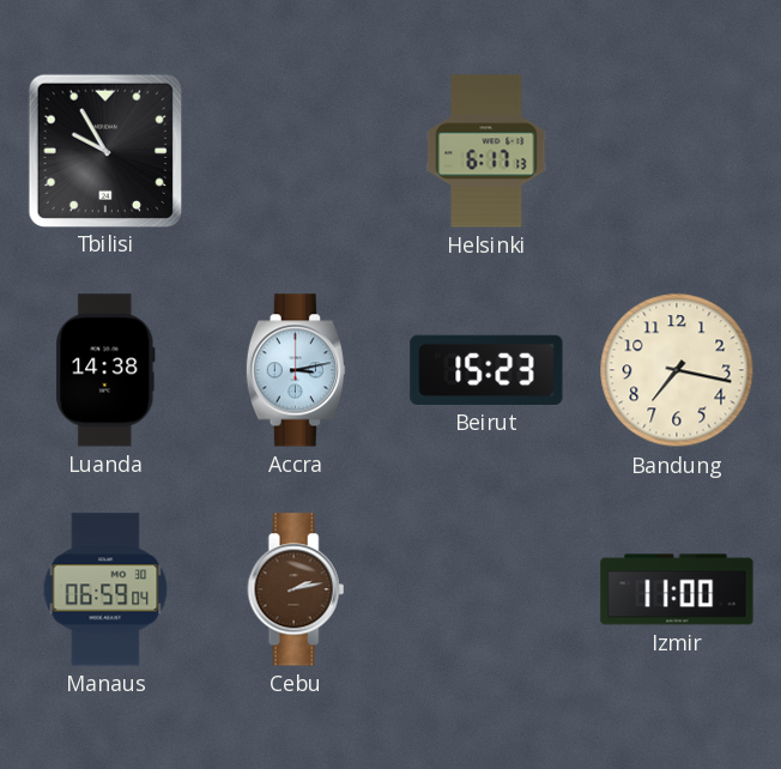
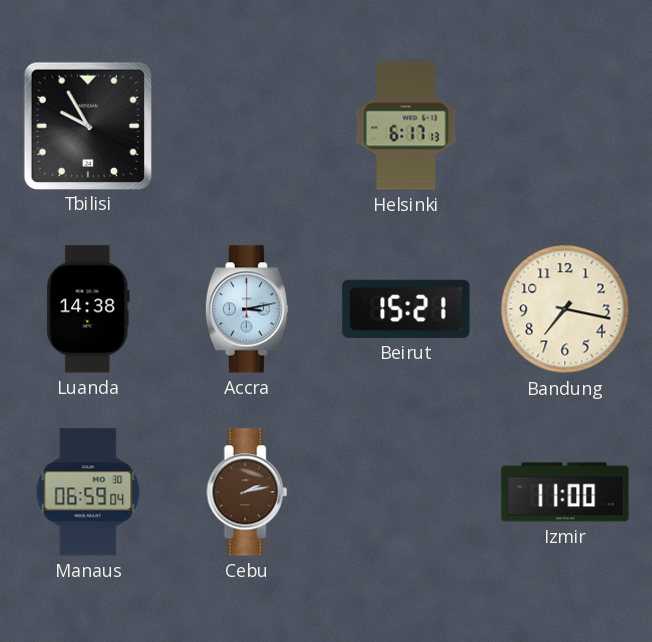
Beirut: 15:23 -> 15:21
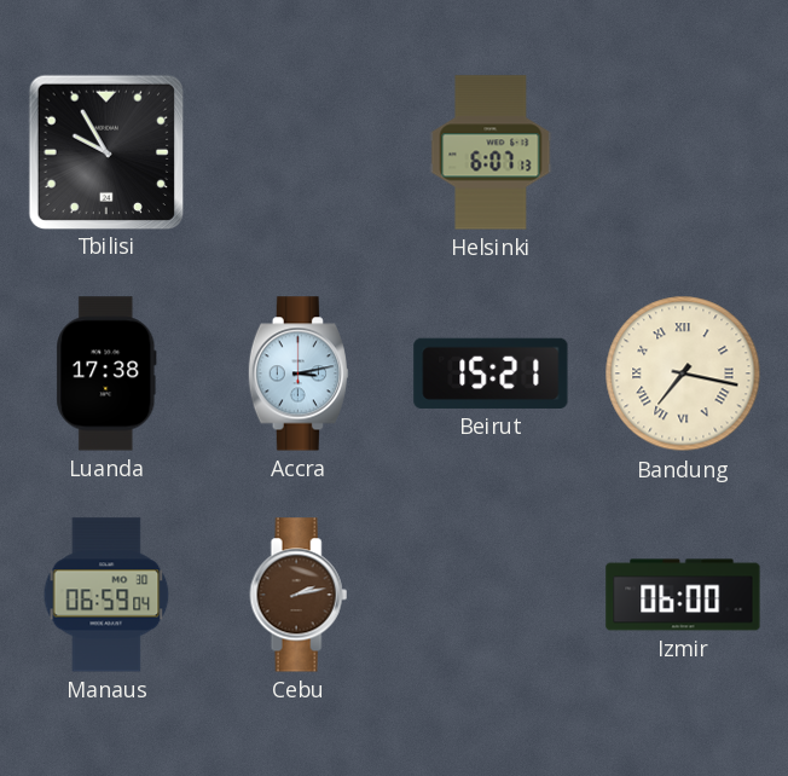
Helsinki: 6:17 -> 6:07
Luanda: 14:38 -> 17:38
Bandung numerals: Arabic -> Roman
Izmir: 11:00 -> 06:00
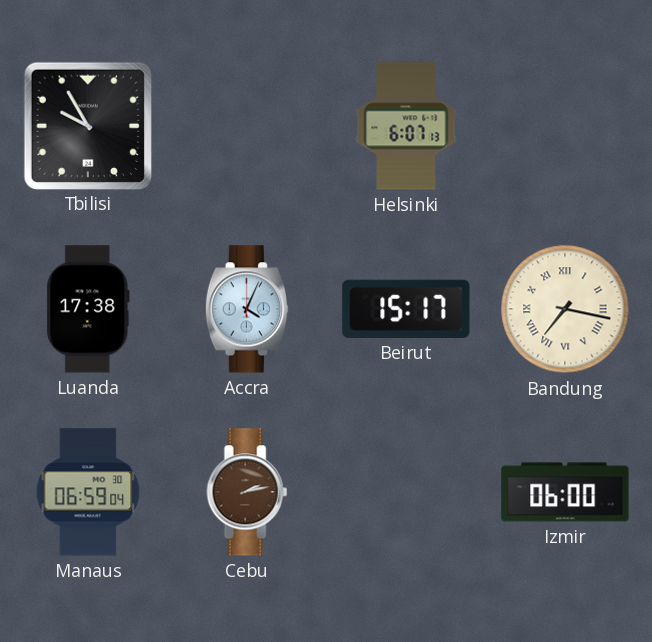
Accra: 3:13 -> 4:04
Beirut: 15:21 -> 15:17
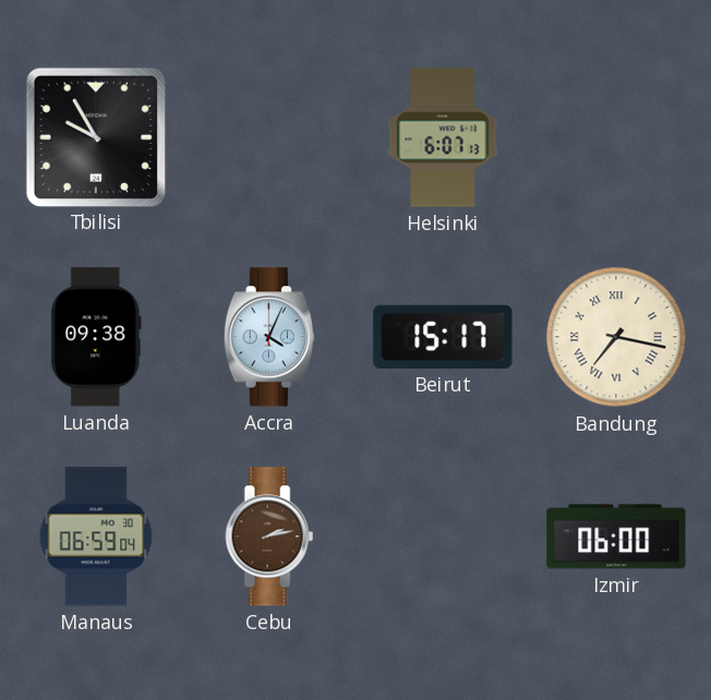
Luanda: 17:38 -> 09:38
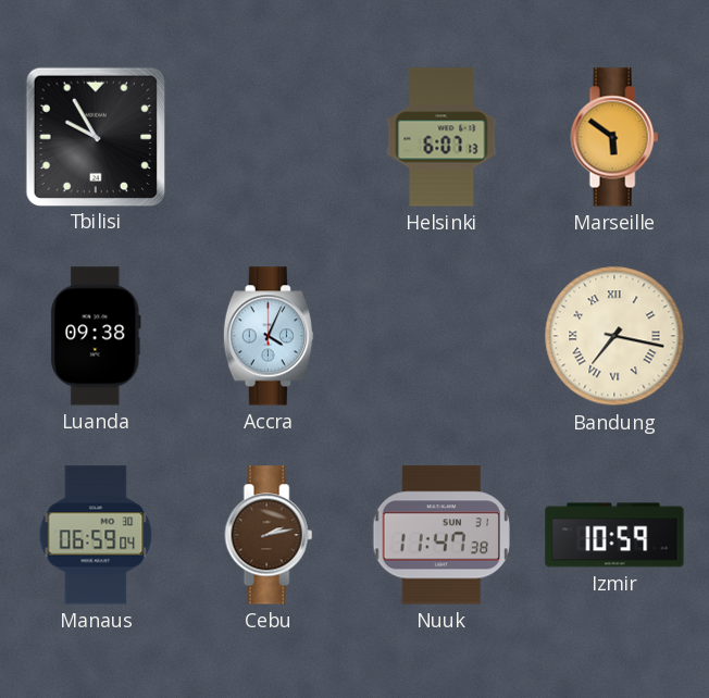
Marseille: none -> 5:51
Beirut: 15:17 -> none
Nuuk: none -> 11:47
Izmir: 06:00 -> 10:59
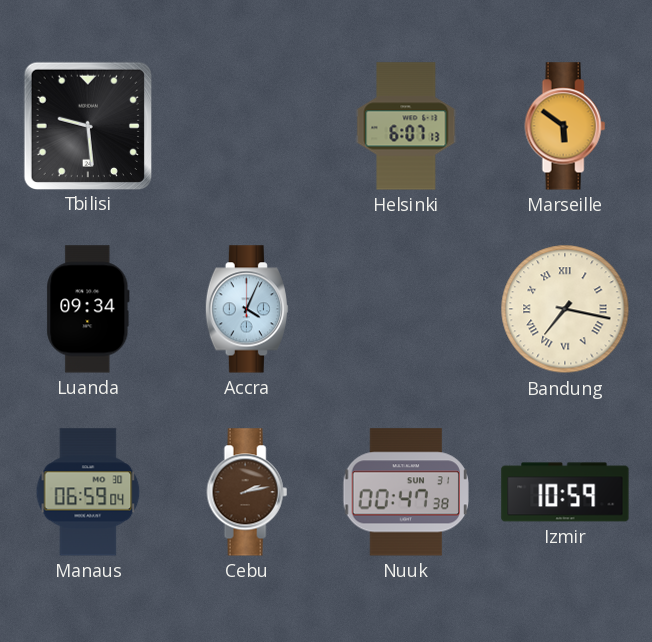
Tbilisi: 9:55 -> 9:29
Luanda: 09:38 -> 09:34
Nuuk: 11:47 -> 00:47
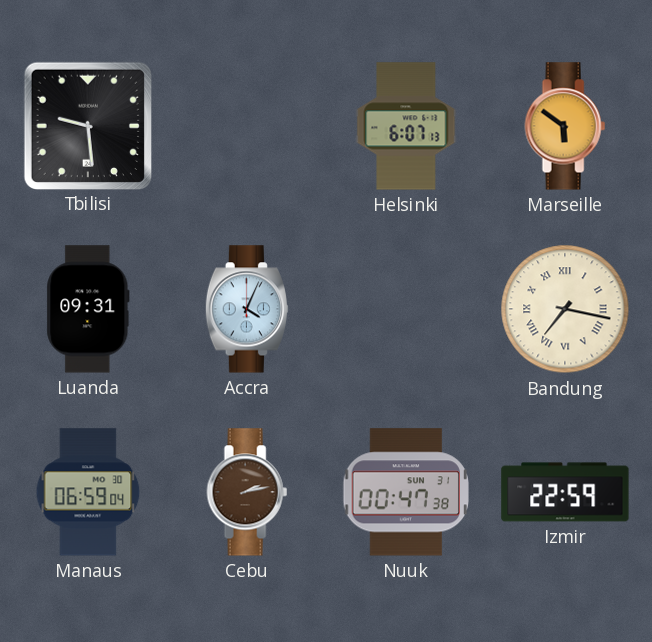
Luanda: 09:34 -> 09:31
Izmir: 10:59 -> 22:59
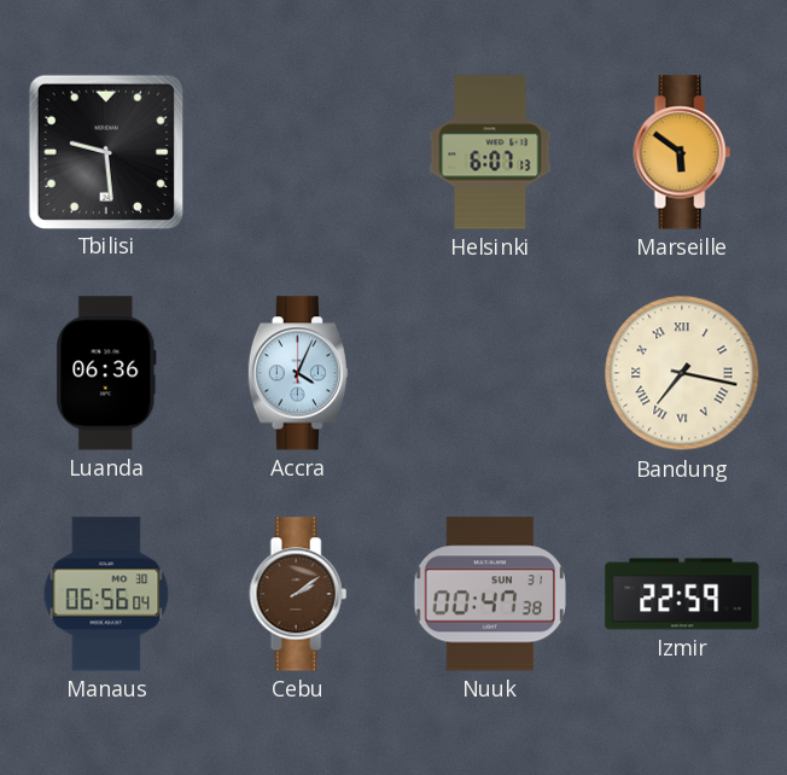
Luanda: 09:31 -> 06:36
Manaus: 06:59 -> 06:56
Cebu: 2:13 -> 2:09
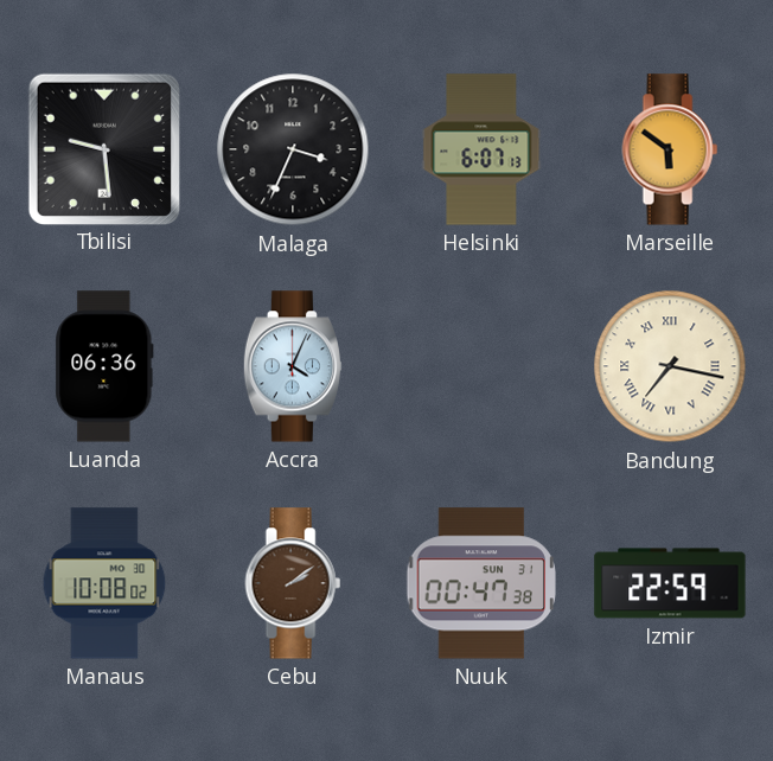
Malaga: none -> 3:34
Manaus: 06:56 -> 10:08
